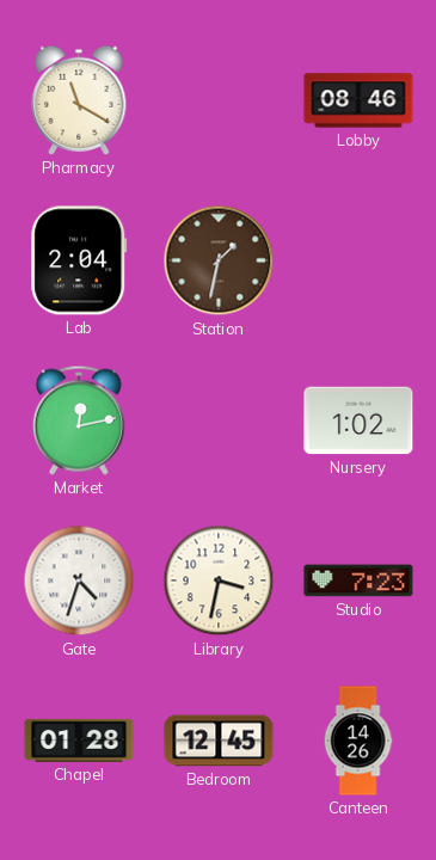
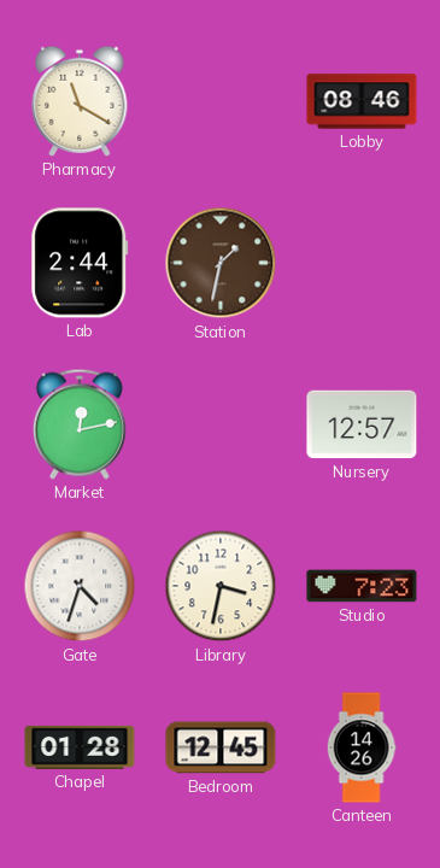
Lab: 2:04 -> 2:44
Nursery: 1:02 -> 12:57
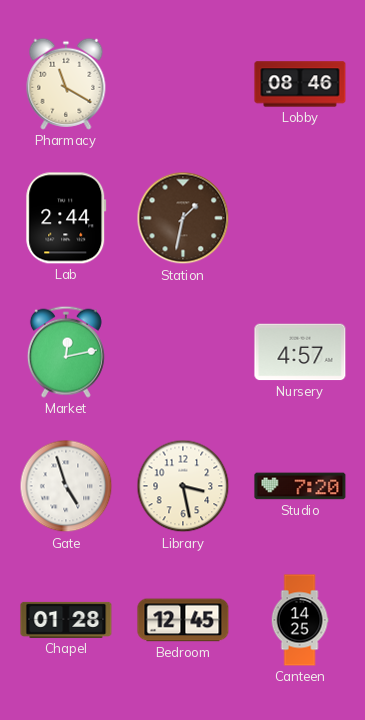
Nursery: 12:57 -> 4:57
Gate: 4:33 -> 4:57
Library: 3:32 -> 3:28
Studio: 7:23 -> 7:20
Canteen: 14:26 -> 14:25
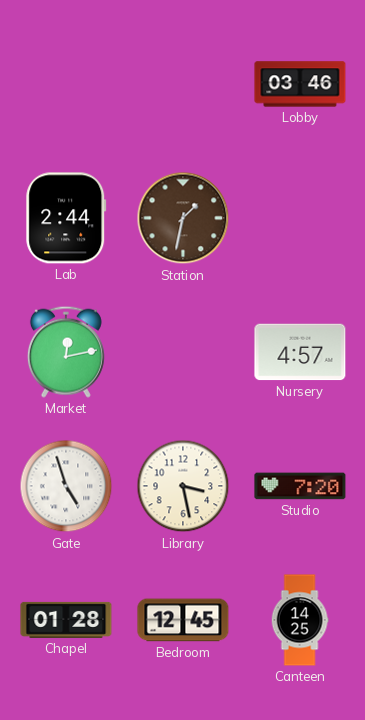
Pharmacy: 11:20 -> none
Lobby: 08:46 -> 03:46
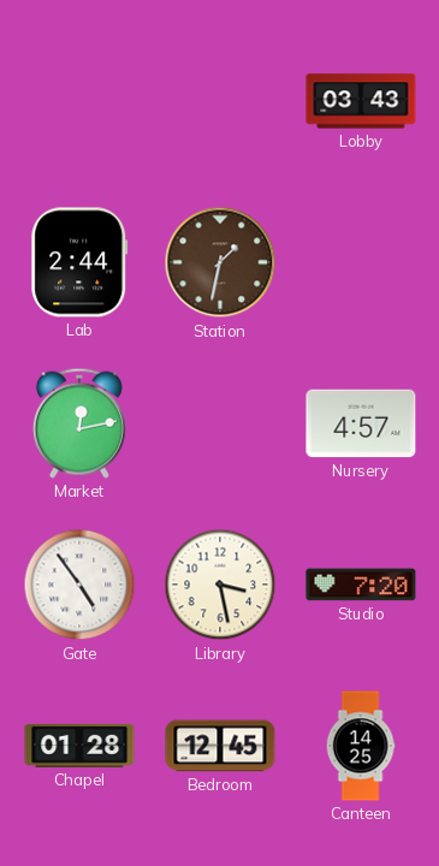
Lobby: 03:46 -> 03:43
Gate: 4:57 -> 4:54
